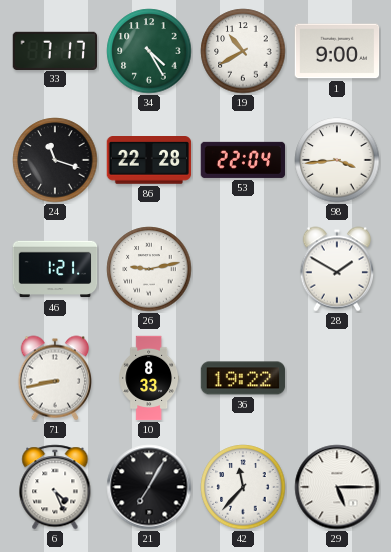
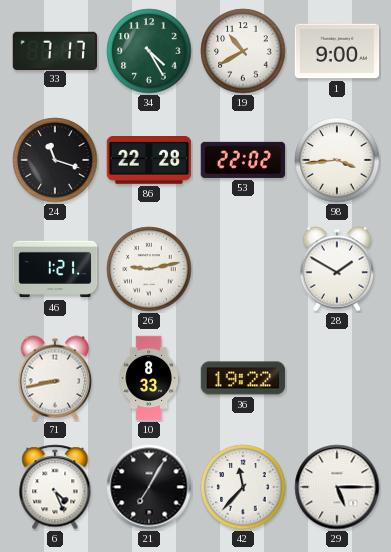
53: 22:04 -> 22:02
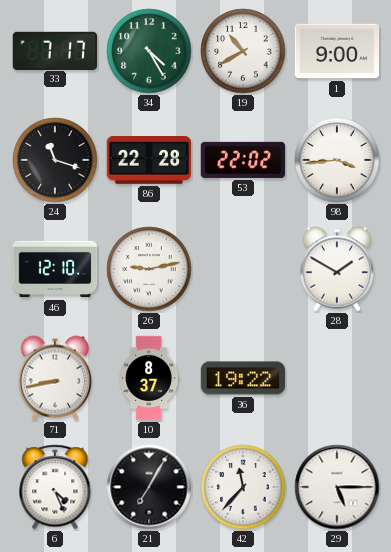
46: 1:21 -> 12:10
10: 8:33 -> 8:37
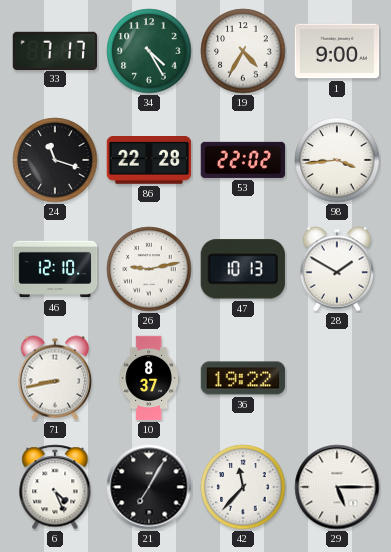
19: 10:40 -> 4:35
47: none -> 10:13
